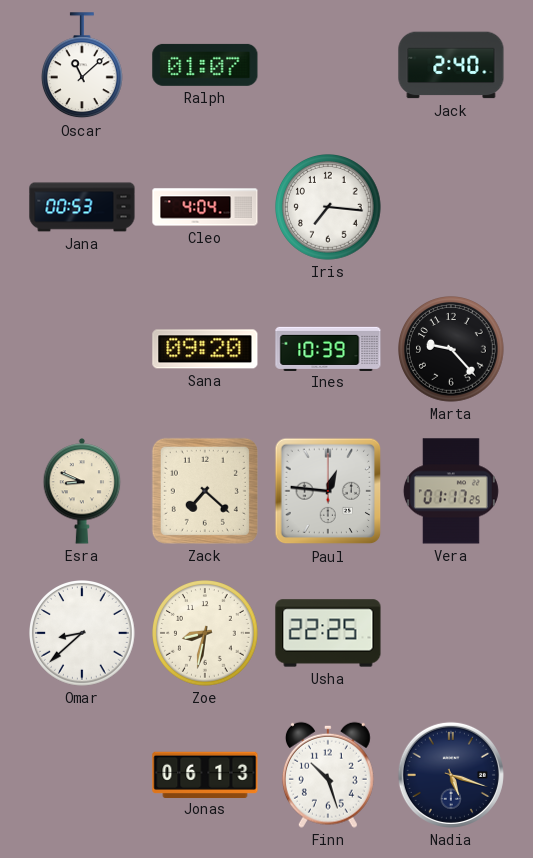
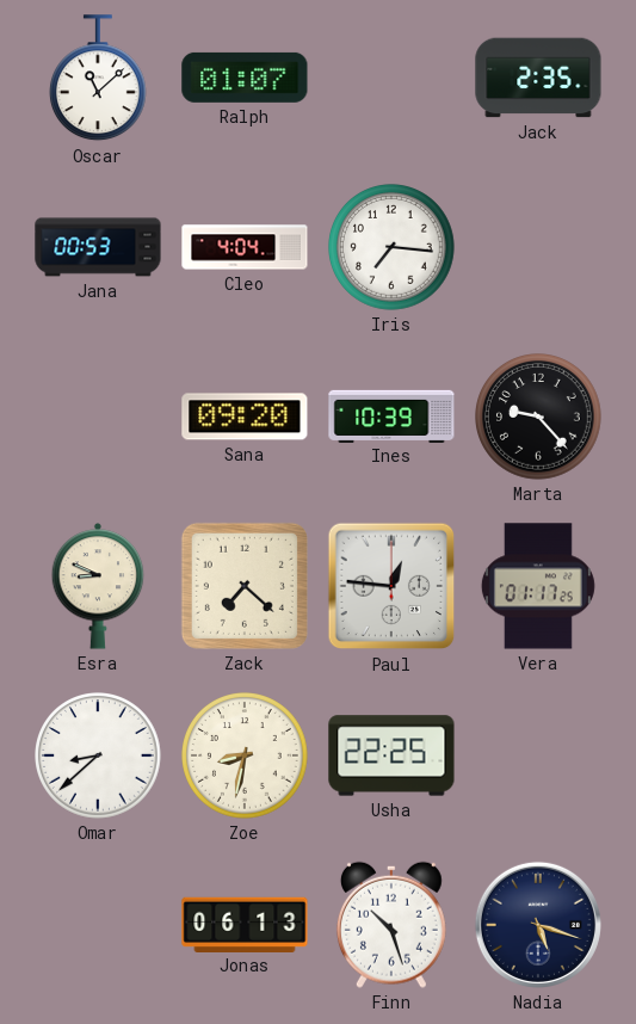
Jack: 2:40 -> 2:35
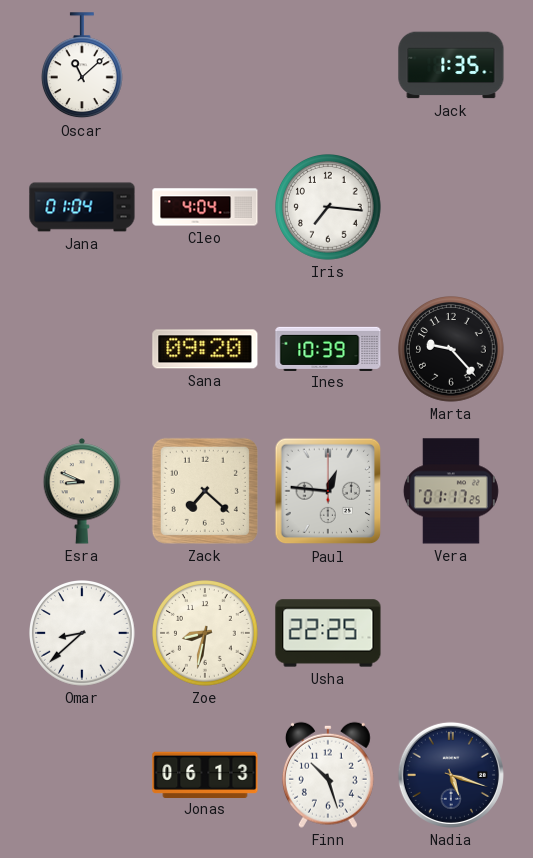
Ralph: 01:07 -> none
Jack: 2:35 -> 1:35
Jana: 00:53 -> 01:04
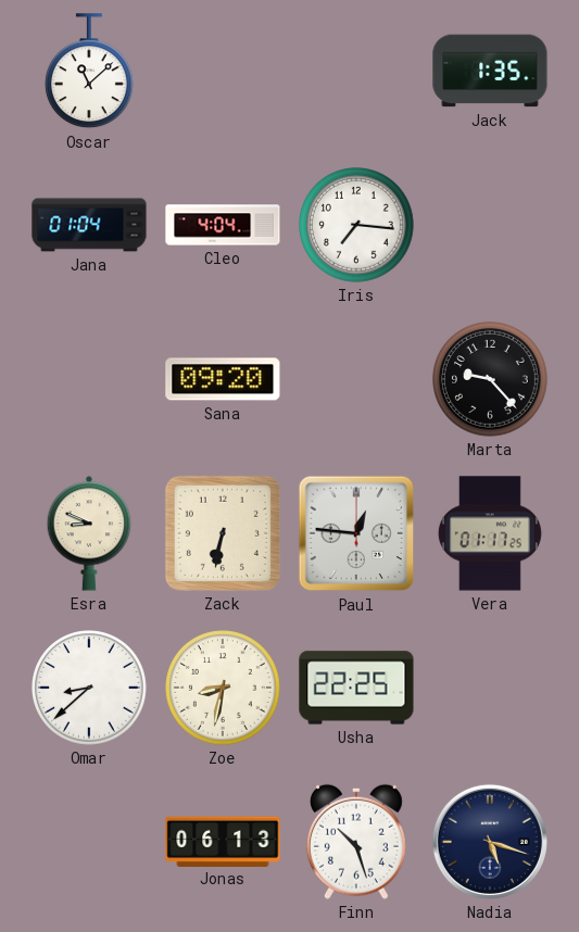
Ines: 10:39 -> none
Zack: 7:22 -> 6:32
